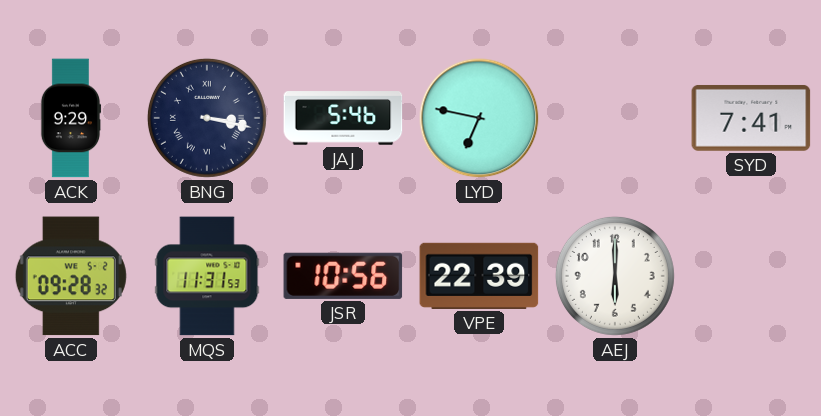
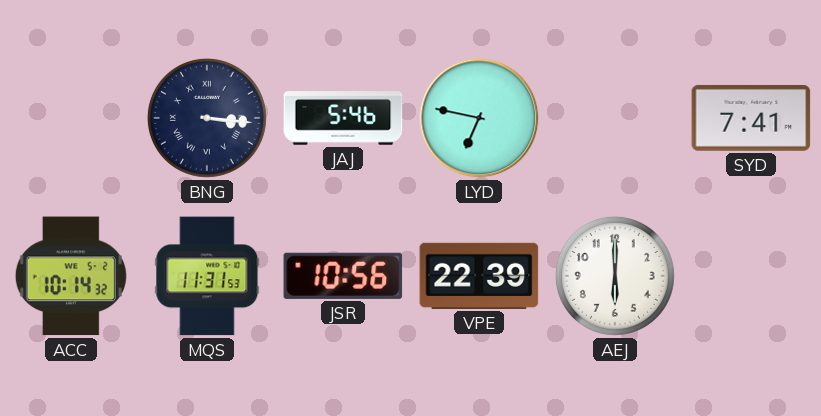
ACK: 9:29 -> none
BNG: 3:17 -> 3:16
ACC: 09:28 -> 10:14
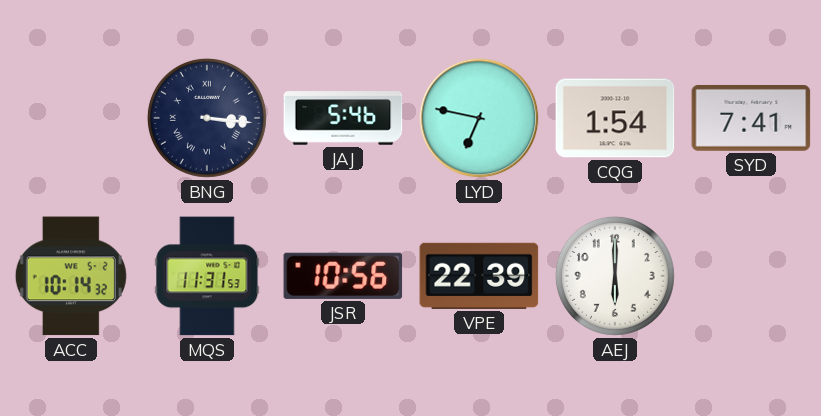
CQG: none -> 1:54
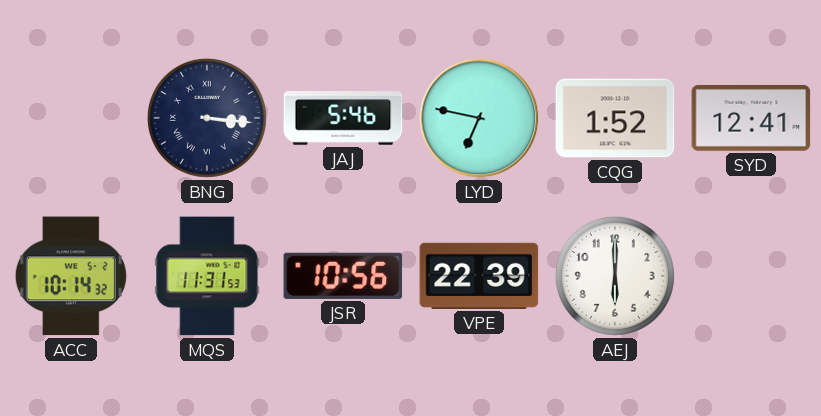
CQG: 1:54 -> 1:52
SYD: 7:41 -> 12:41
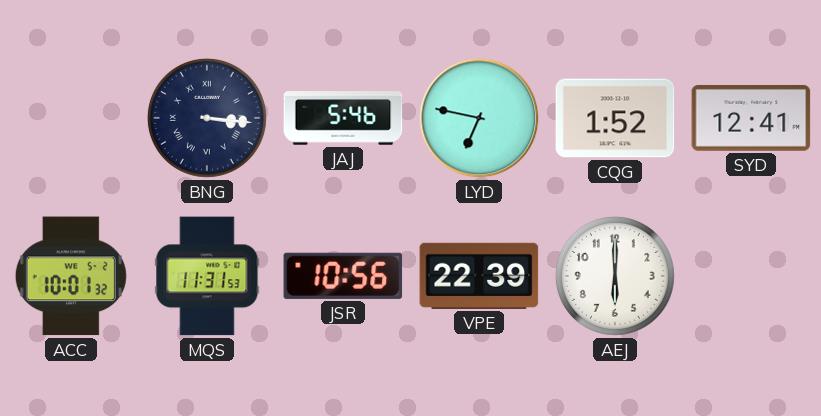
ACC: 10:14 -> 10:01
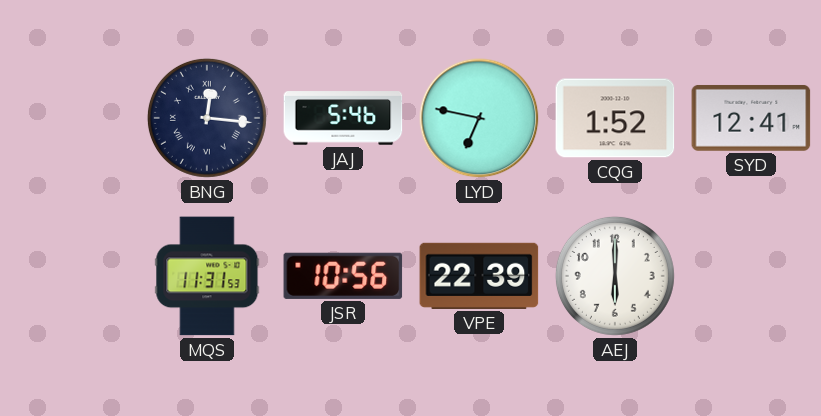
BNG: 3:16 -> 12:16
ACC: 10:01 -> none
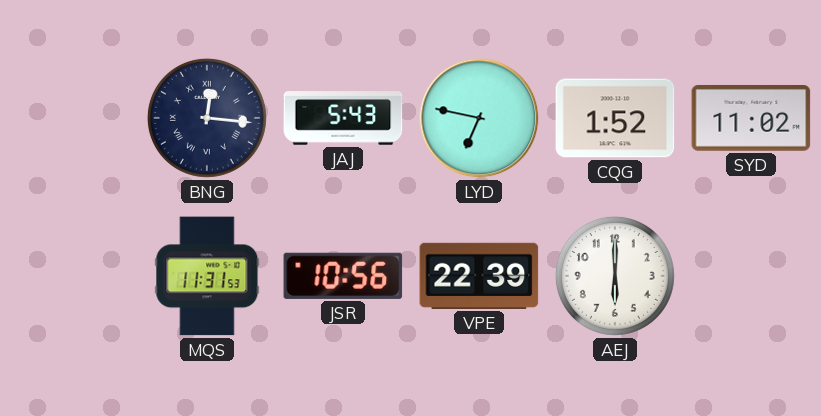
JAJ: 5:46 -> 5:43
SYD: 12:41 -> 11:02
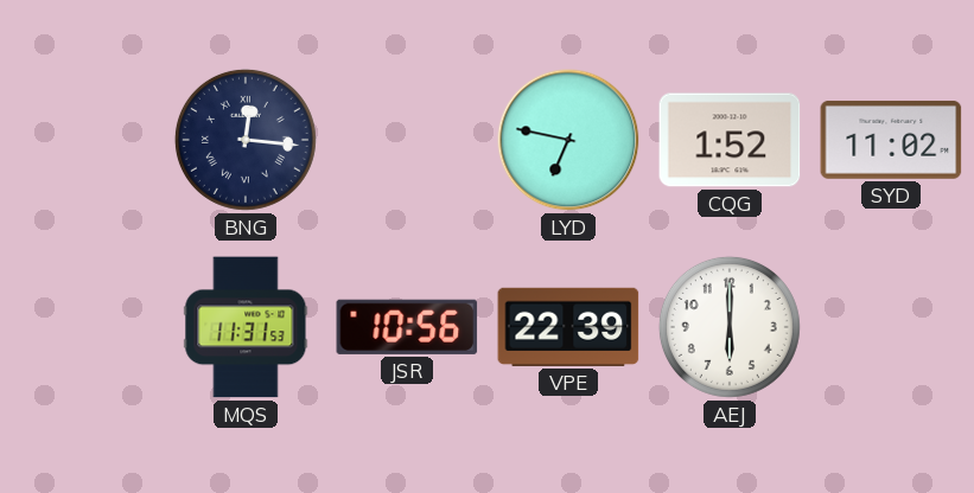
JAJ: 5:43 -> none
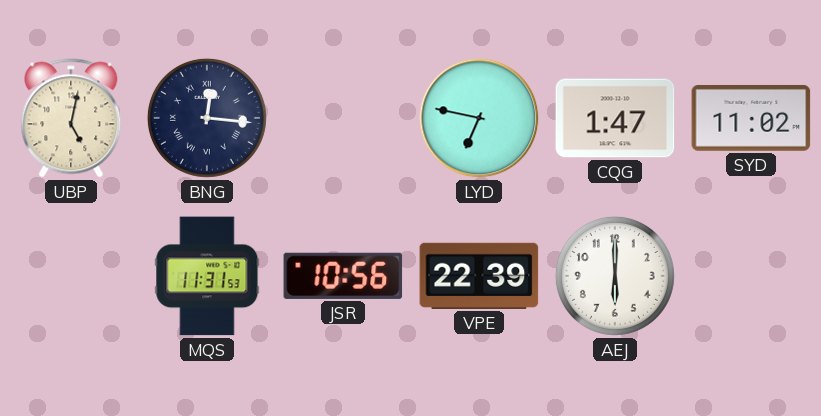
UBP: none -> 5:02
CQG: 1:52 -> 1:47
